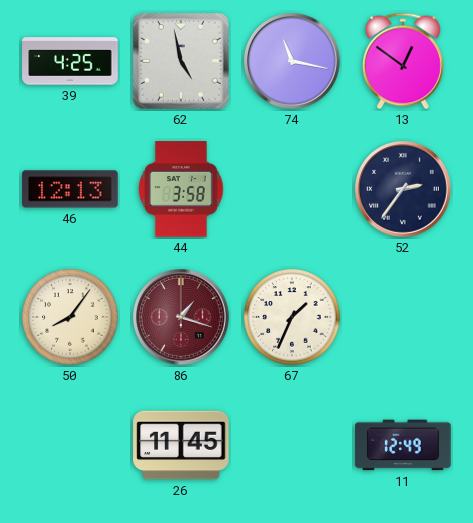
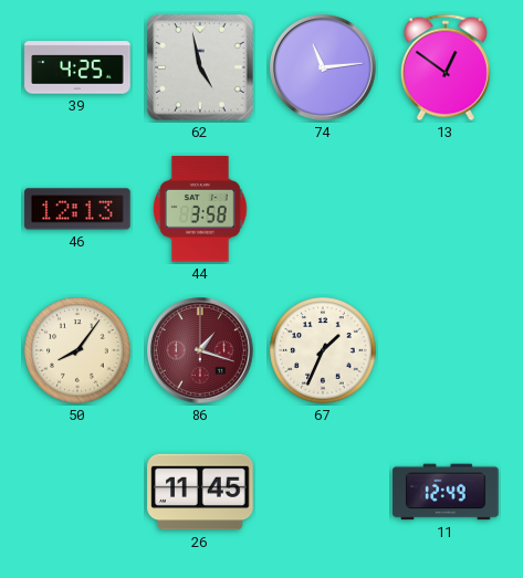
74: 11:17 -> 11:14
52: 2:36 -> none
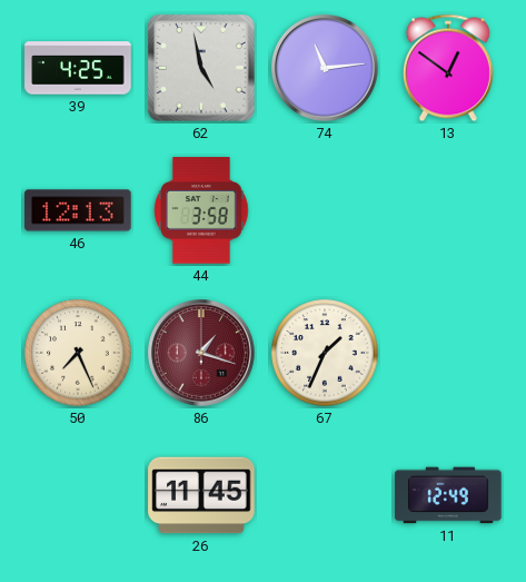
50: 8:06 -> 7:26
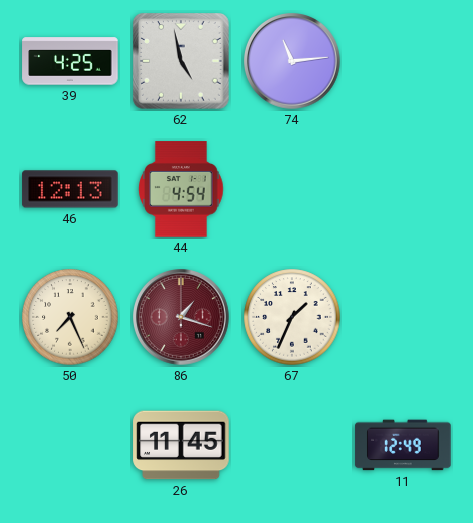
13: 12:51 -> none
44: 3:58 -> 4:54
